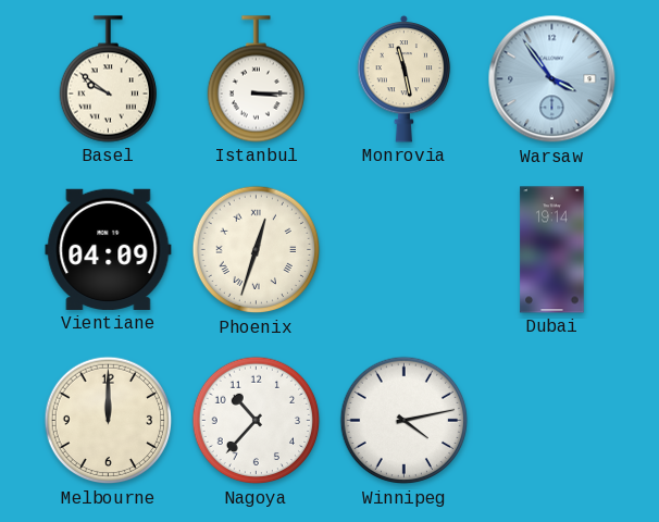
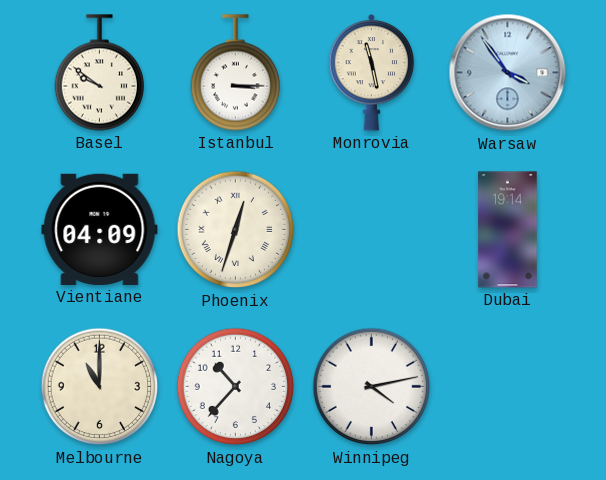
Melbourne: 12:00 -> 11:00
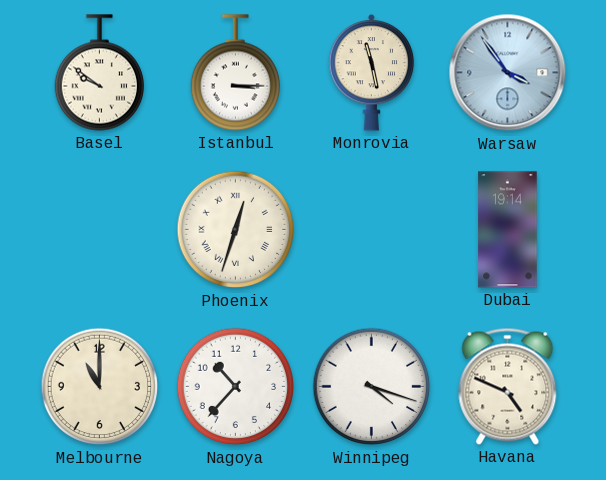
Vientiane: 04:09 -> none
Winnipeg: 4:13 -> 4:18
Havana: none -> 4:49
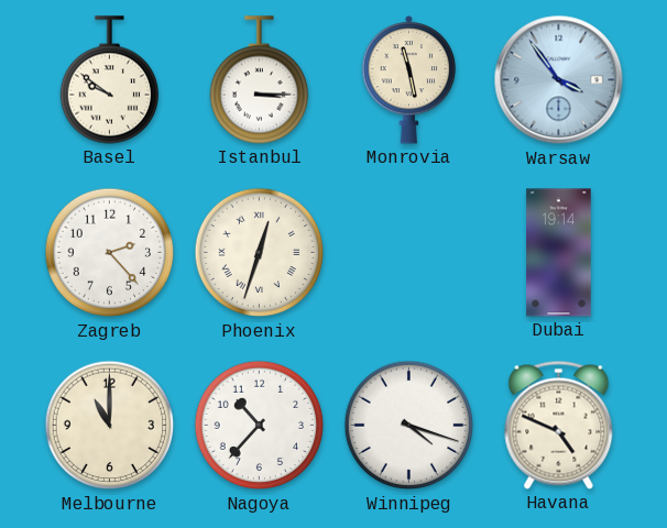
Zagreb: none -> 2:23
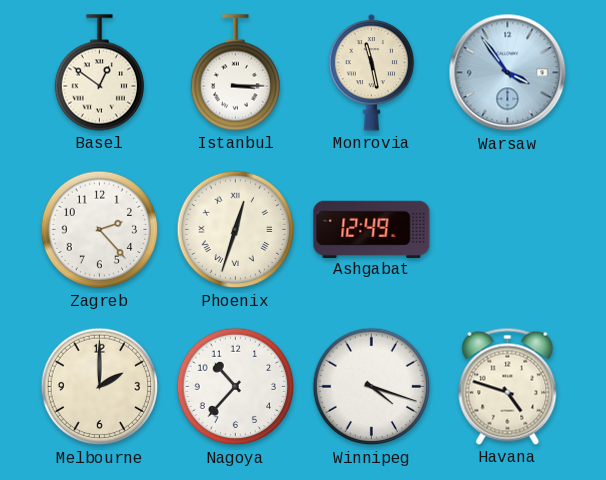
Basel: 9:51 -> 12:51
Ashgabat: none -> 12:49
Dubai: 19:14 -> none
Melbourne: 11:00 -> 2:00
Havana: 4:49 -> 4:48
